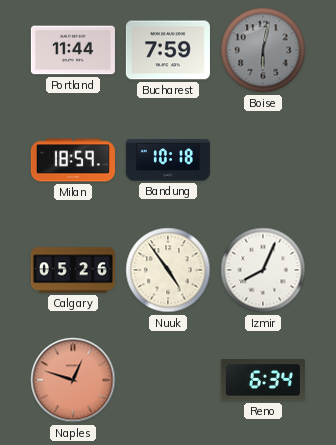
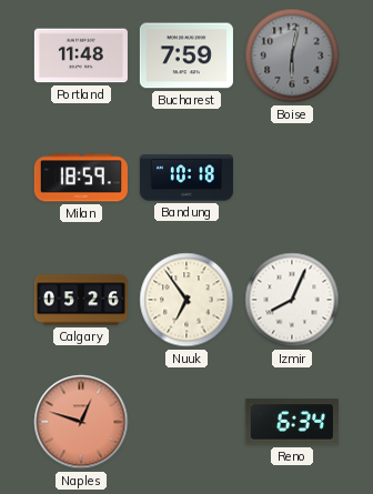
Portland: 11:44 -> 11:48
Nuuk: 4:54 -> 6:54
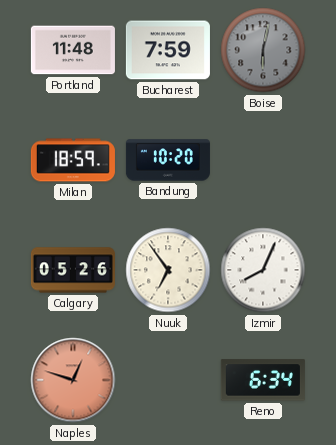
Bandung: 10:18 -> 10:20
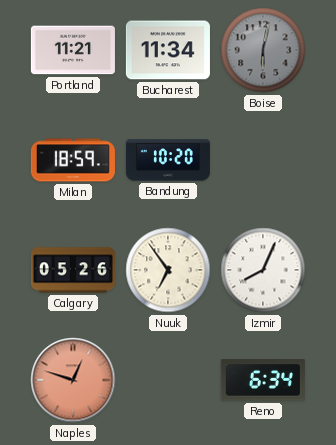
Portland: 11:48 -> 11:21
Bucharest: 7:59 -> 11:34
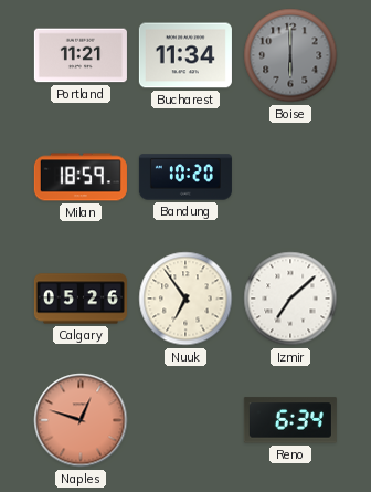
Boise: 6:02 -> 6:00
Izmir: 8:04 -> 7:08
